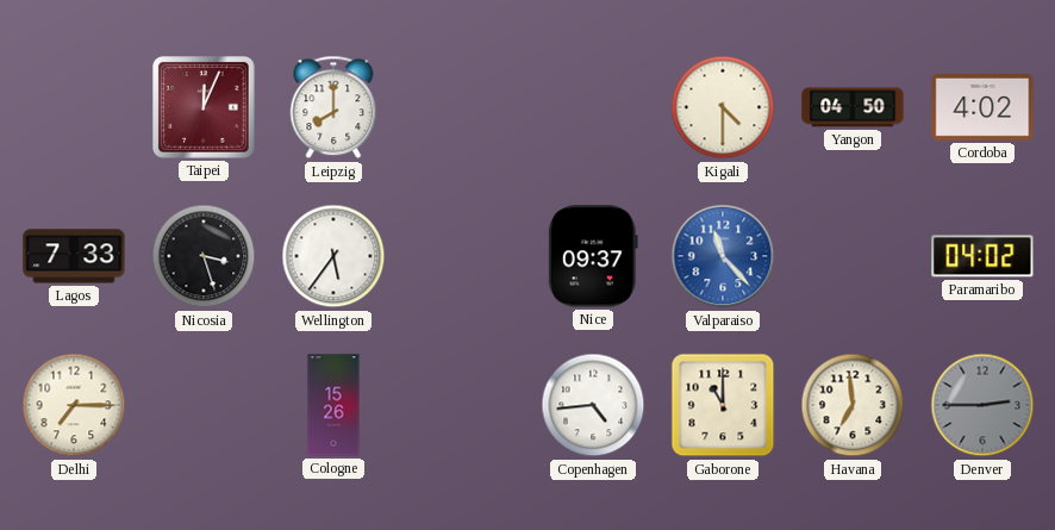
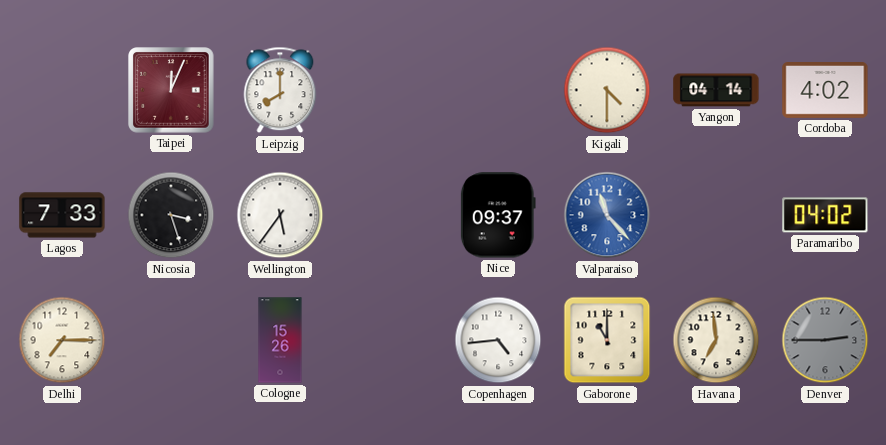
Yangon: 04:50 -> 04:14
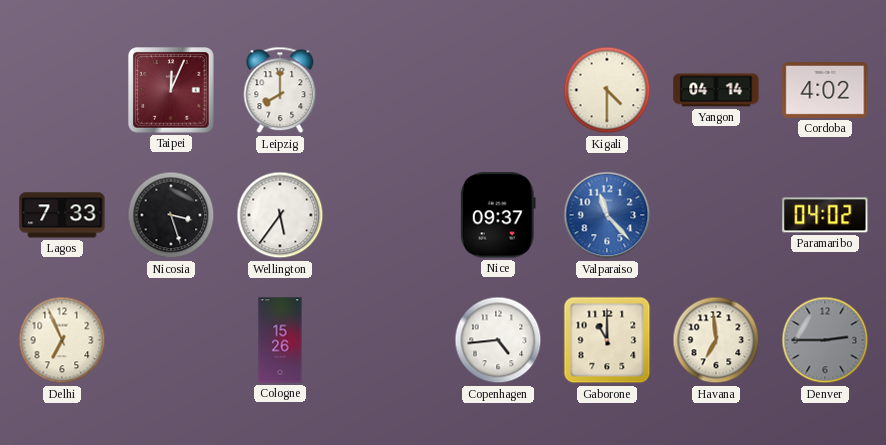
Delhi: 7:15 -> 6:56
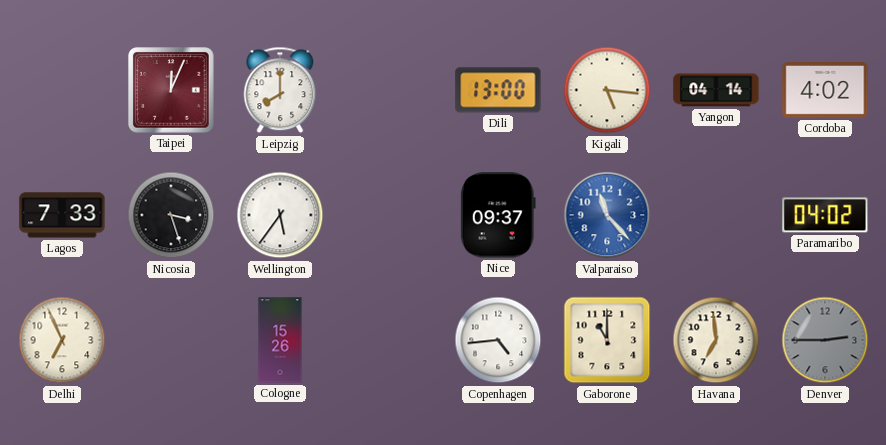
Dili: none -> 13:00
Kigali: 4:30 -> 5:16
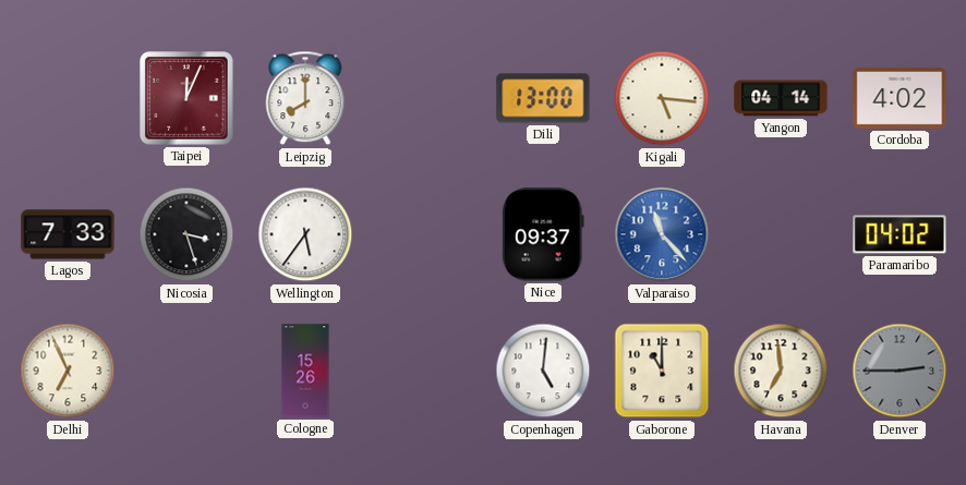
Copenhagen: 4:44 -> 5:01
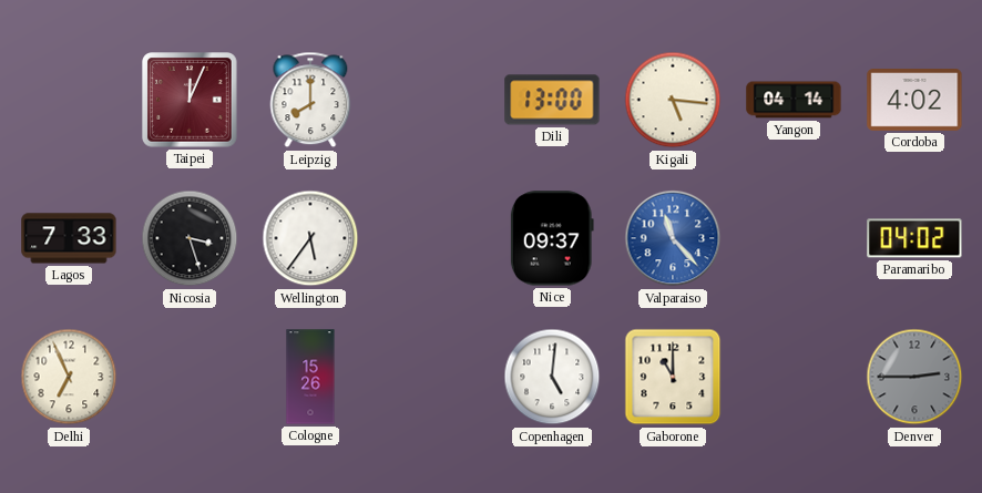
Havana: 6:59 -> none
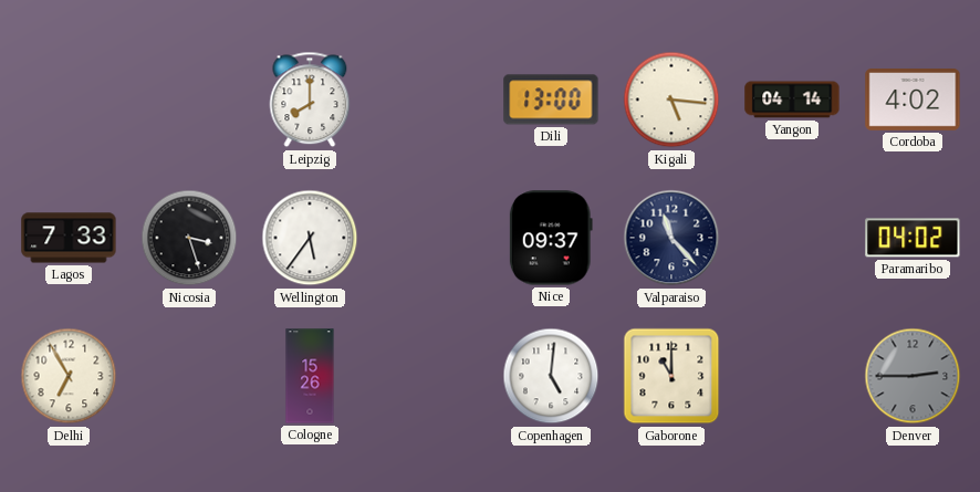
Taipei: 12:04 -> none
Valparaiso dial: blue -> navy
Delhi: 6:56 -> 6:55
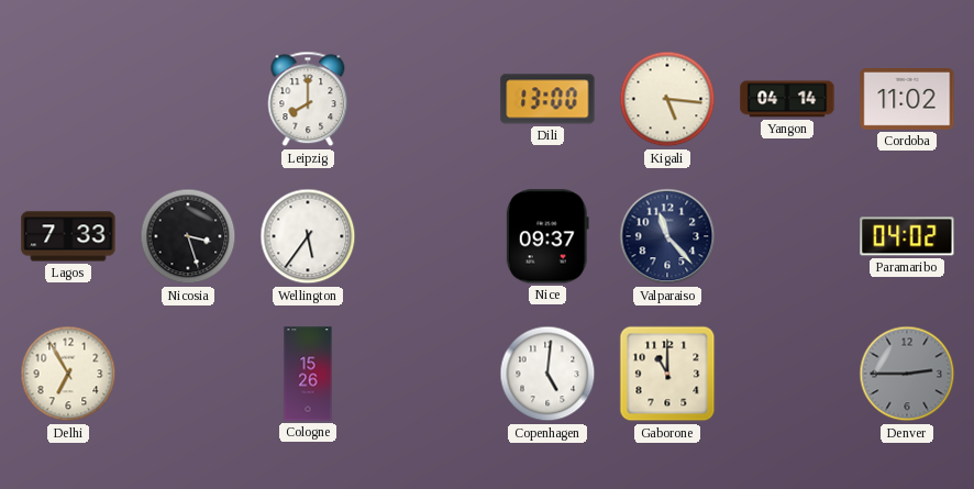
Cordoba: 4:02 -> 11:02
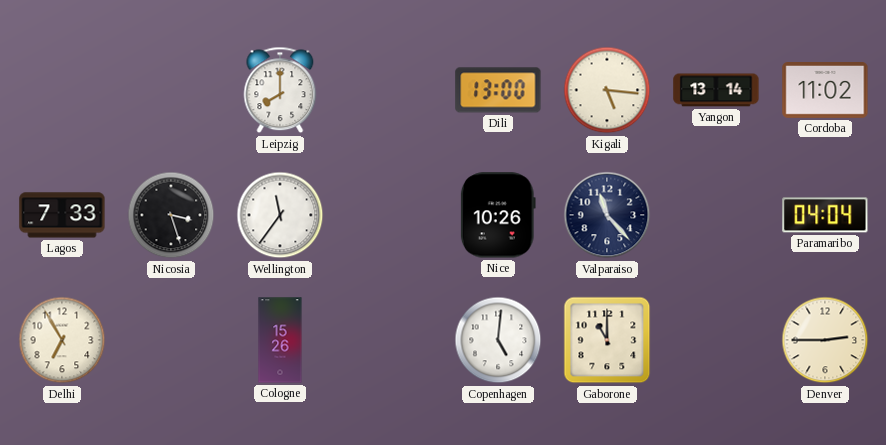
Yangon: 04:14 -> 13:14
Wellington: 5:36 -> 11:36
Nice: 09:37 -> 10:26
Paramaribo: 04:02 -> 04:04
Denver dial: grey -> cream
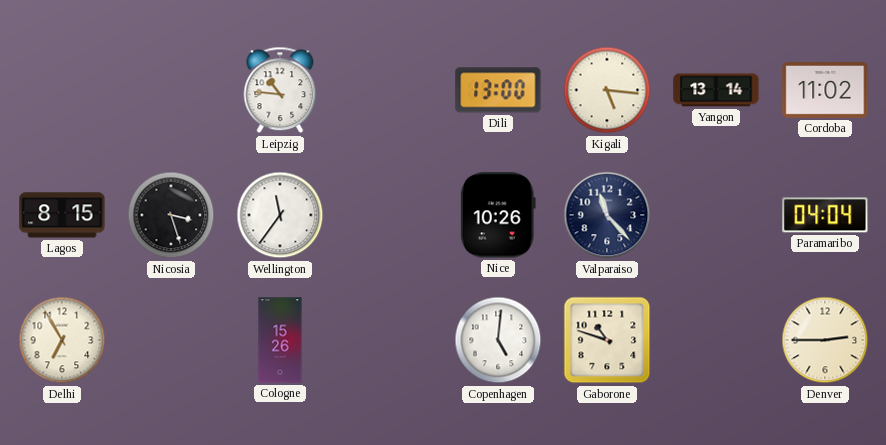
Leipzig: 8:00 -> 10:46
Lagos: 7:33 -> 8:15
Gaborone: 11:00 -> 10:48
